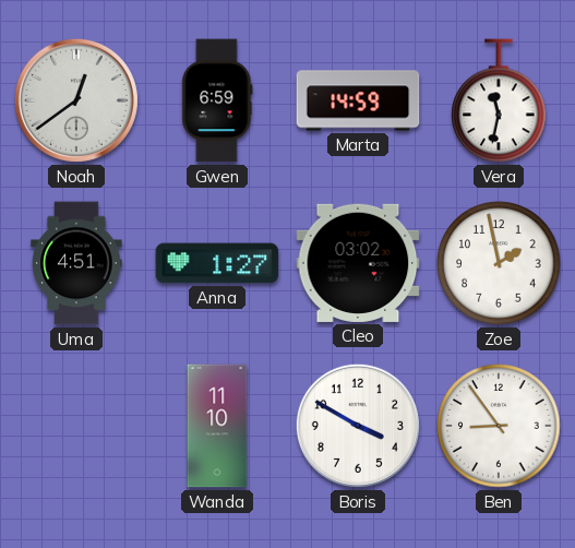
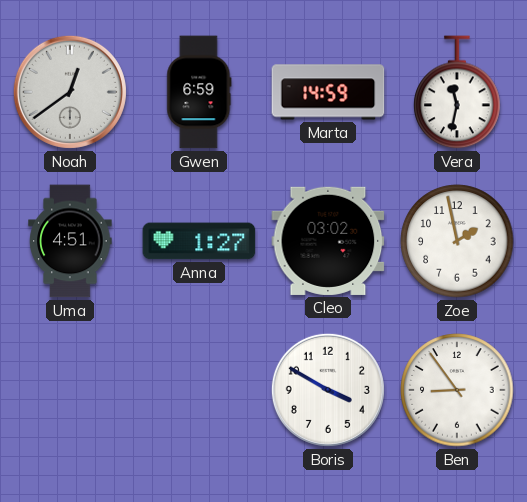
Wanda: 11:10 -> none
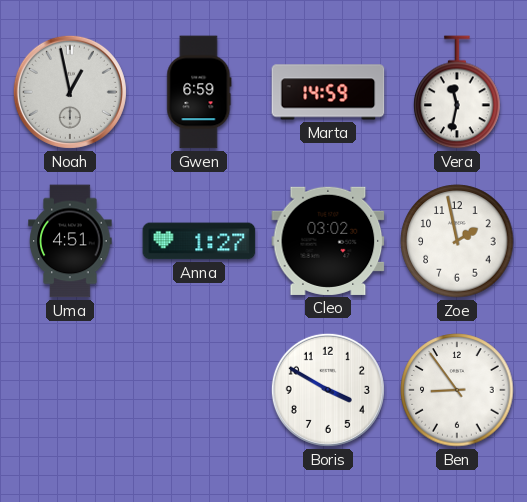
Noah: 12:39 -> 12:58
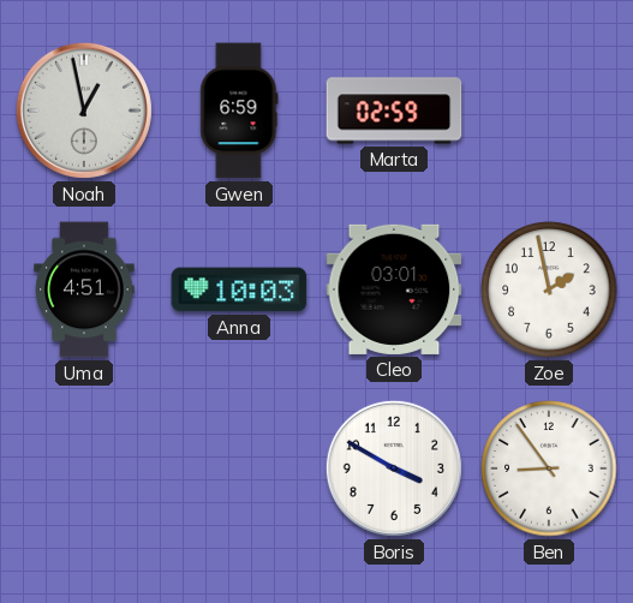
Marta: 14:59 -> 02:59
Vera: 11:32 -> none
Anna: 1:27 -> 10:03
Cleo: 03:02 -> 03:01
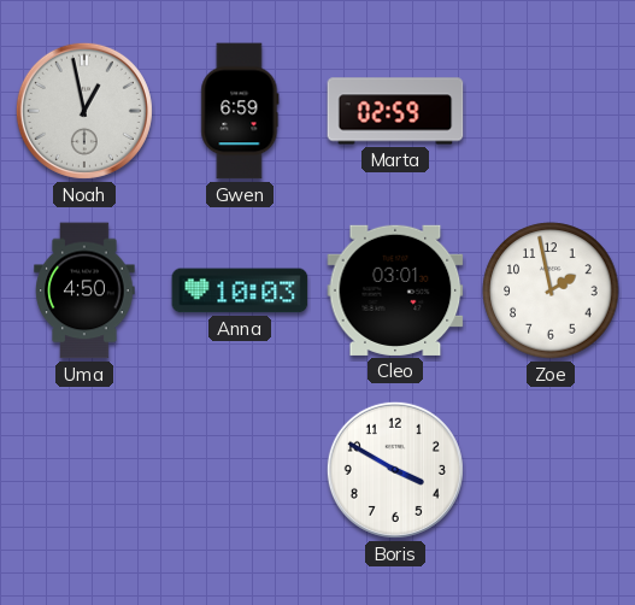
Uma: 4:51 -> 4:50
Ben: 8:54 -> none
